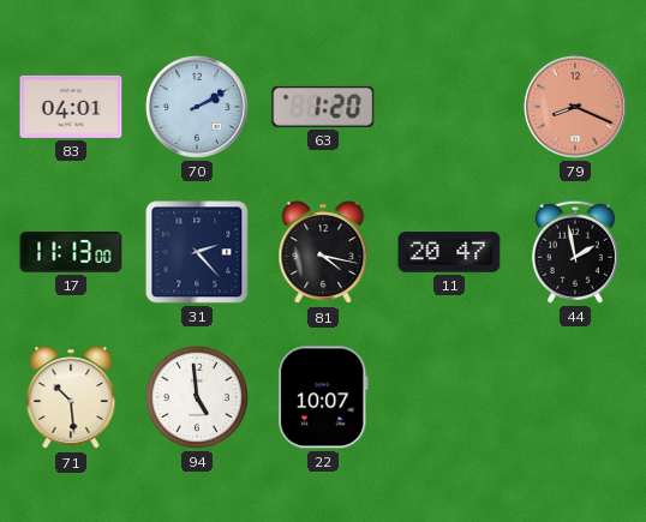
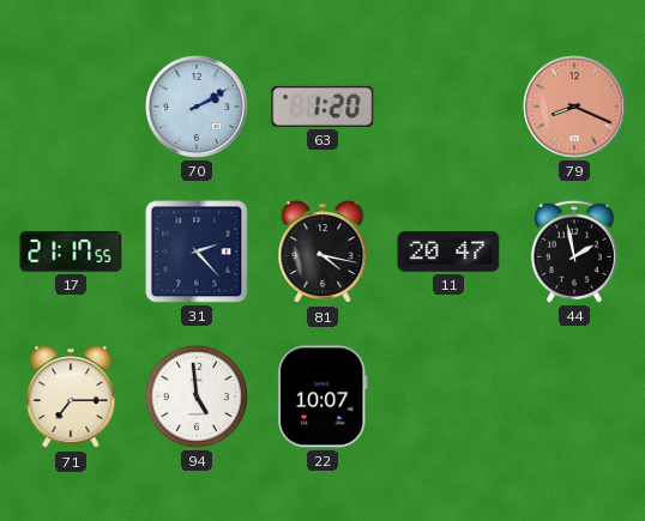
83: 04:01 -> none
17: 11:13 -> 21:17
71: 10:29 -> 7:15
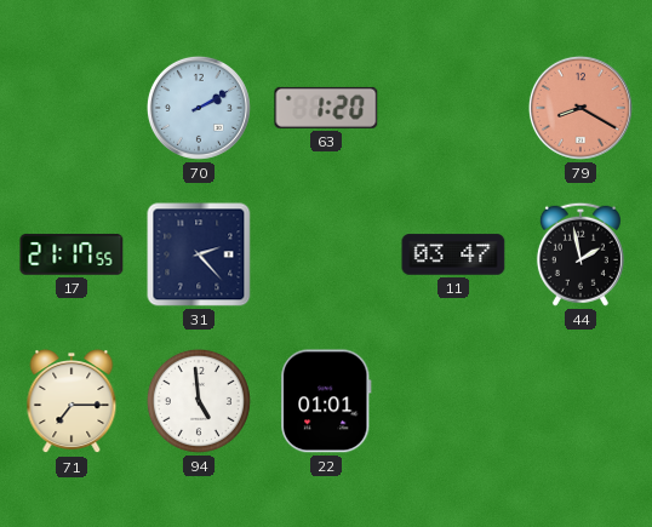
79: 8:19 -> 8:20
81: 4:17 -> none
11: 20:47 -> 03:47
22: 10:07 -> 01:01
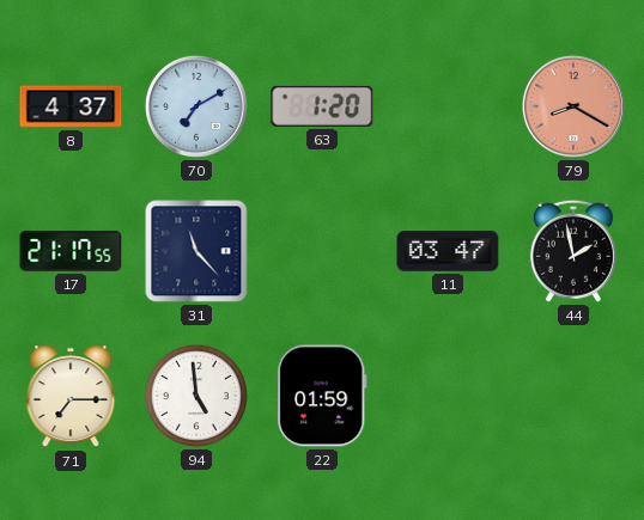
8: none -> 4:37
70: 2:10 -> 7:10
31: 2:23 -> 11:23
22: 01:01 -> 01:59
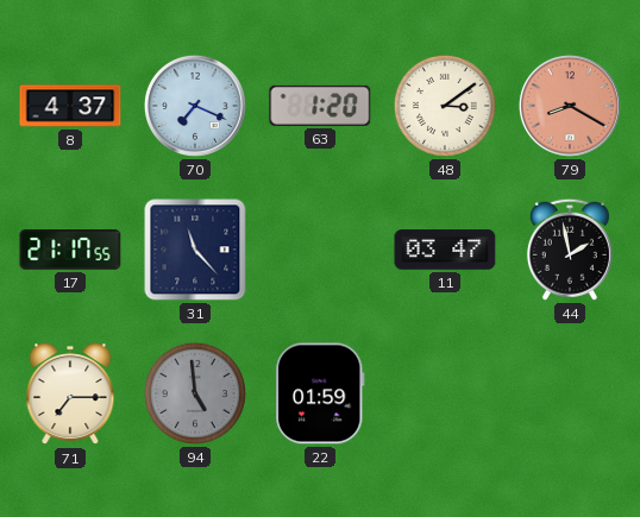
70: 7:10 -> 7:19
48: none -> 3:09
94 dial: white -> grey
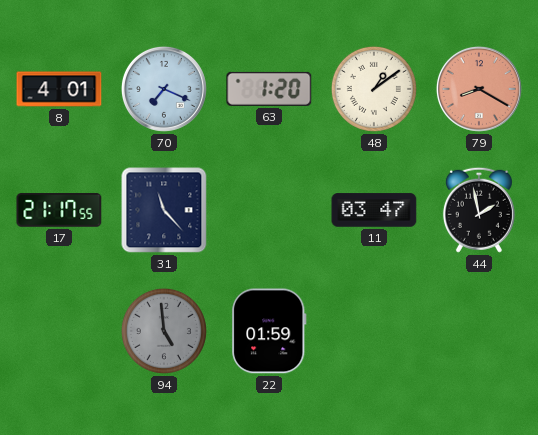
8: 4:37 -> 4:01
48: 3:09 -> 1:09
71: 7:15 -> none
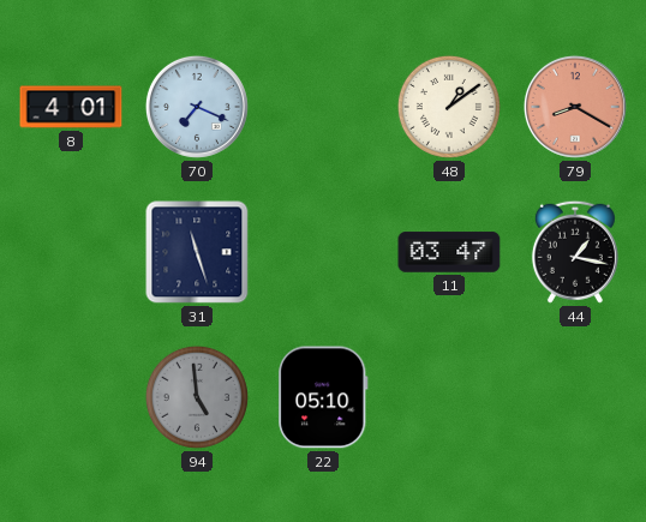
63: 1:20 -> none
17: 21:17 -> none
31: 11:23 -> 11:27
44: 1:58 -> 1:17
22: 01:59 -> 05:10
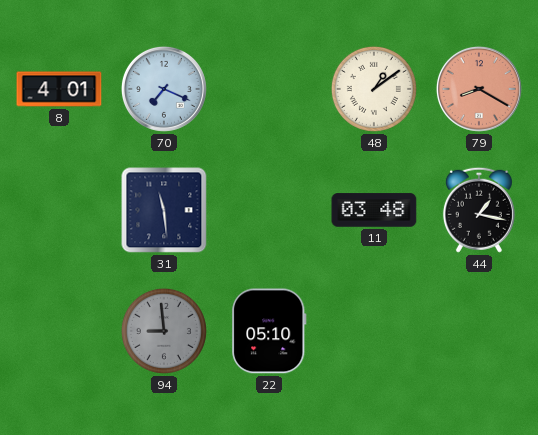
31: 11:27 -> 11:29
11: 03:47 -> 03:48
94: 4:59 -> 8:59
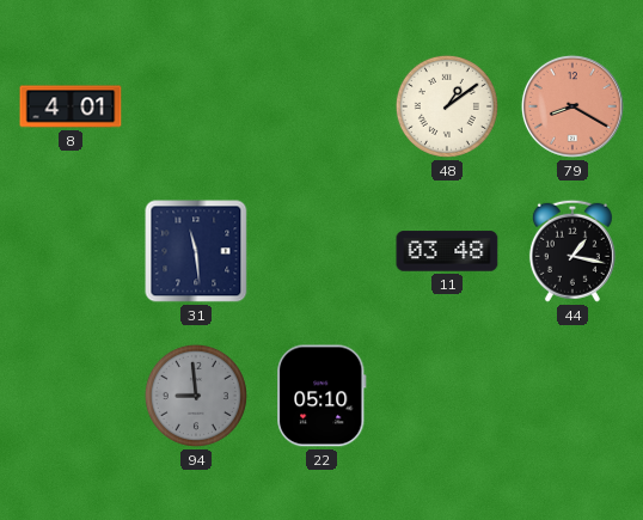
70: 7:19 -> none
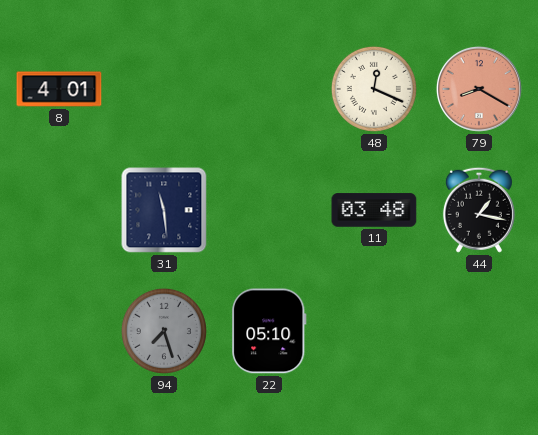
48: 1:09 -> 12:19
94: 8:59 -> 7:27
